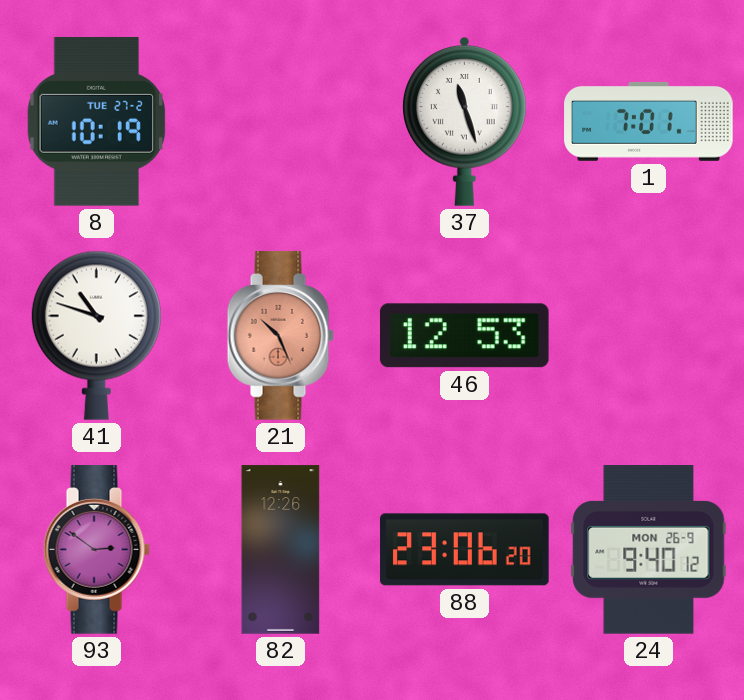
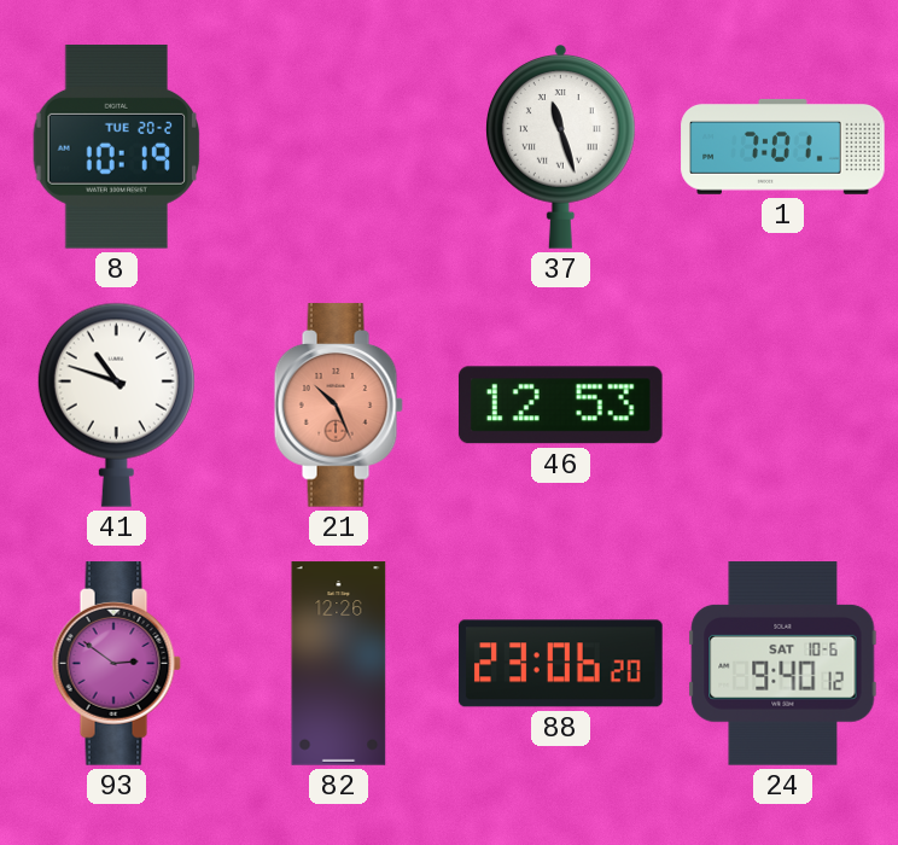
8 date: TUE 27-2 -> TUE 20-2
24 date: MON 26-9 -> SAT 10-6
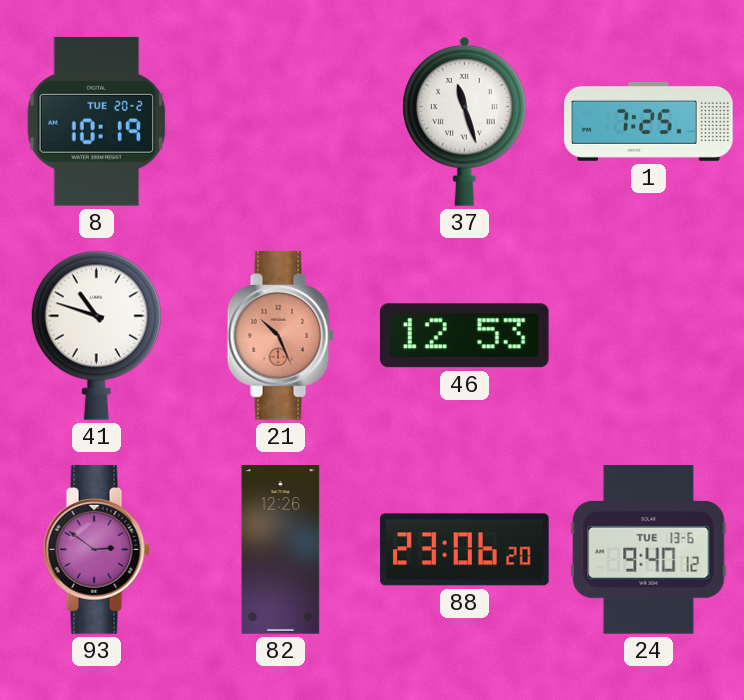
1: 7:01 -> 7:25
24 date: SAT 10-6 -> TUE 13-6
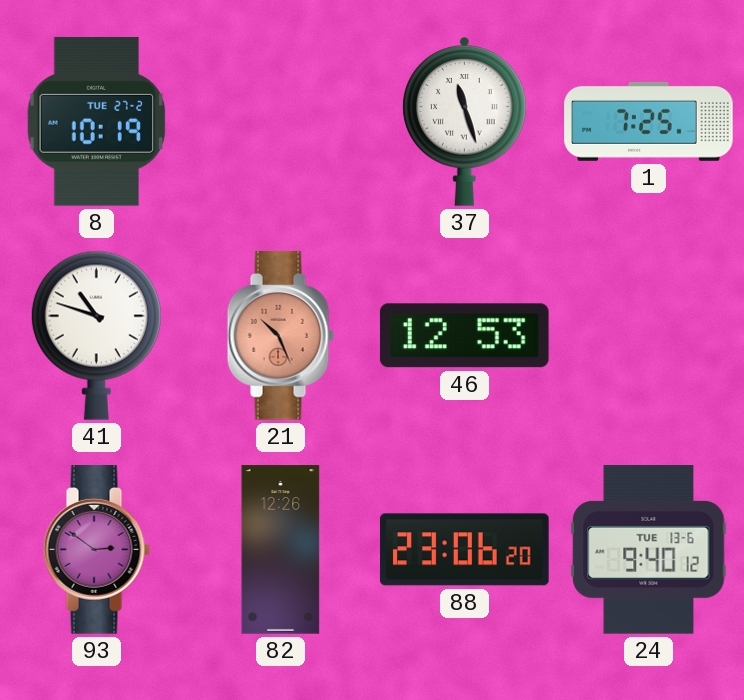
8 date: TUE 20-2 -> TUE 27-2
